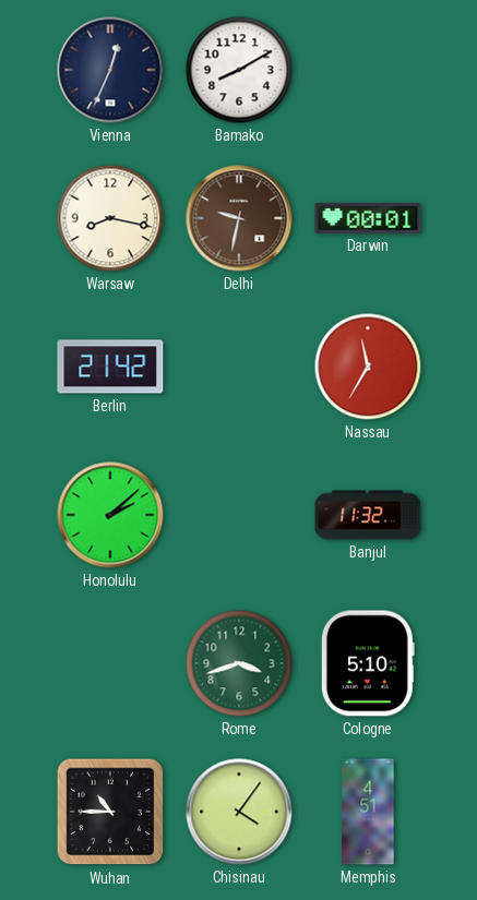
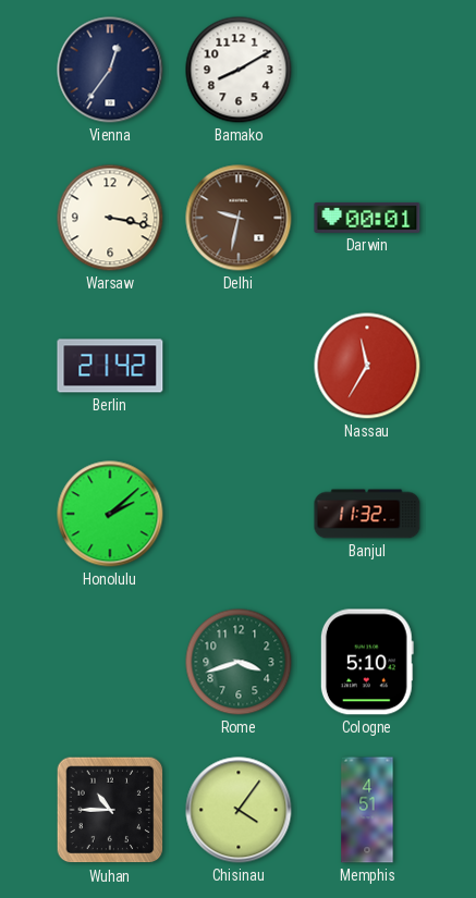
Vienna: 12:34 -> 12:36
Warsaw: 8:17 -> 3:17
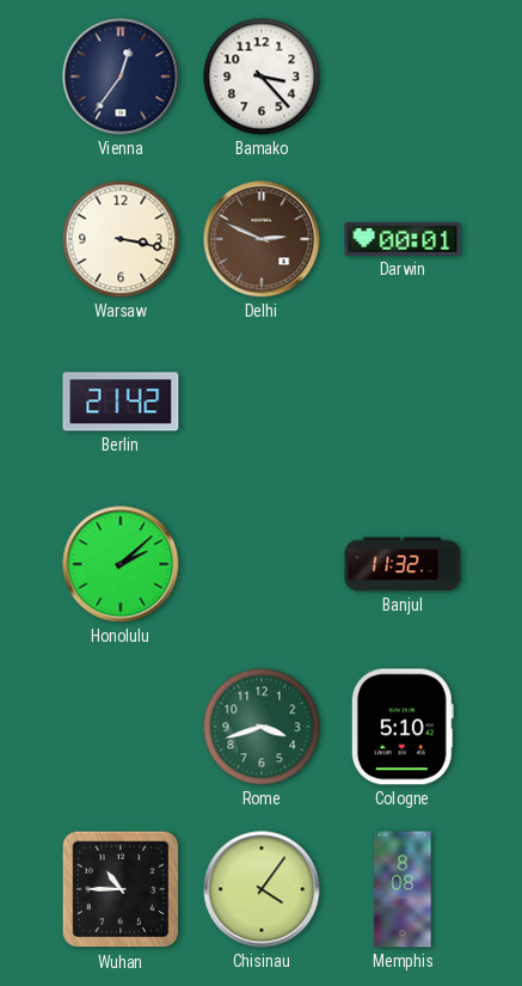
Bamako: 8:10 -> 3:23
Delhi: 9:32 -> 2:49
Nassau: 11:35 -> none
Memphis: 4:51 -> 8:08
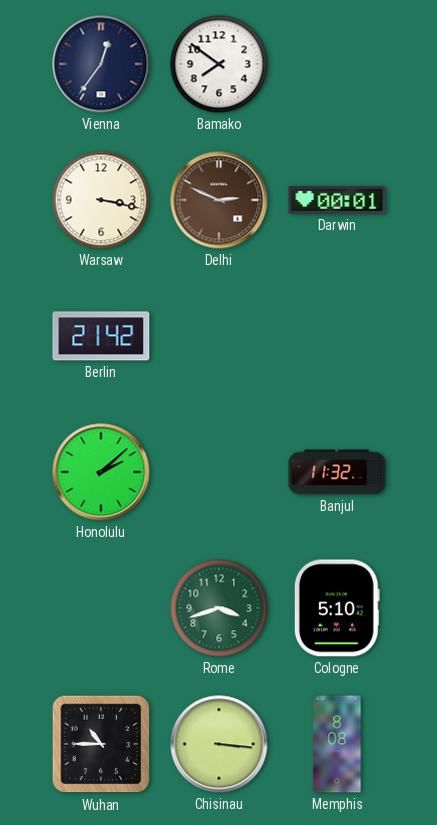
Bamako: 3:23 -> 7:51
Chisinau: 4:06 -> 3:16
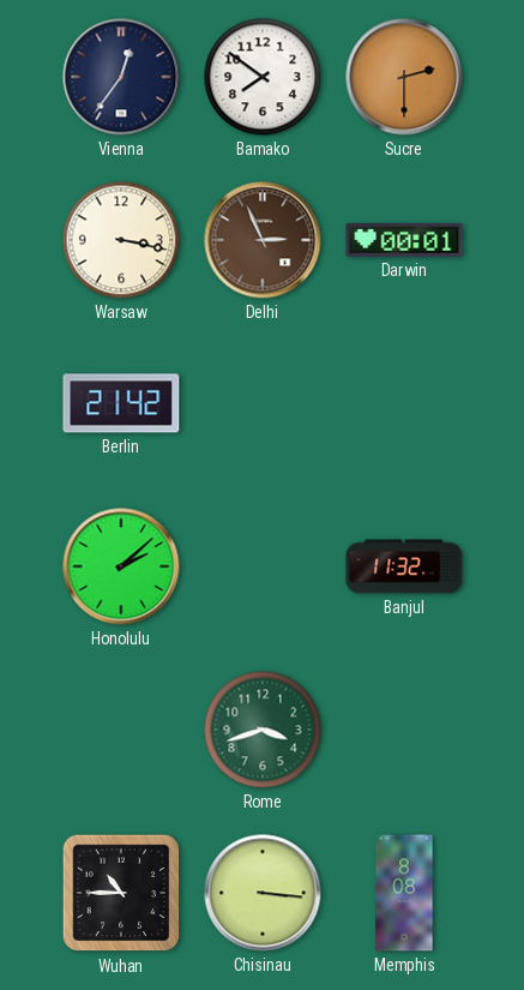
Sucre: none -> 2:30
Delhi: 2:49 -> 2:56
Cologne: 5:10 -> none
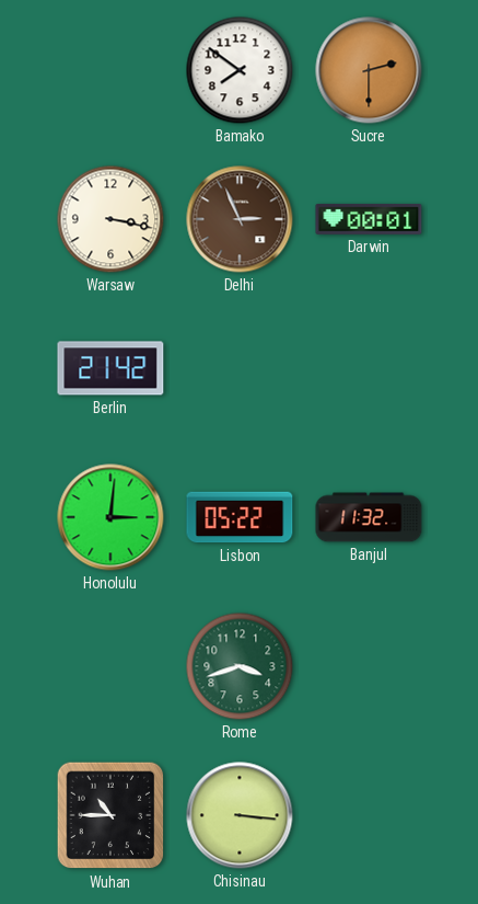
Vienna: 12:36 -> none
Honolulu: 2:08 -> 3:01
Lisbon: none -> 05:22
Memphis: 8:08 -> none
